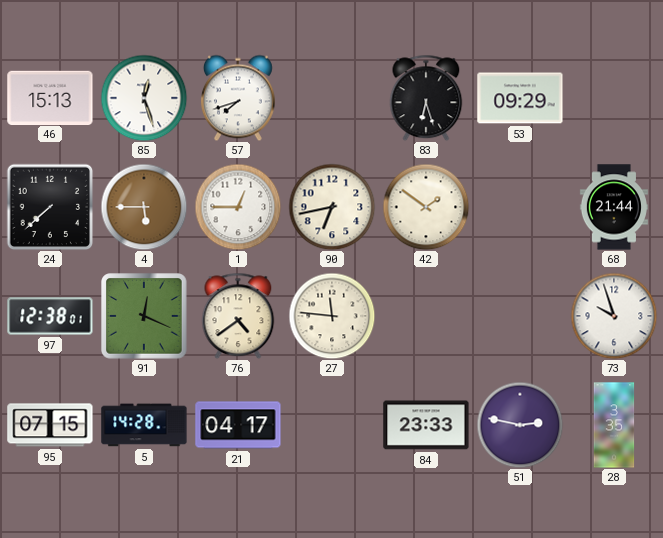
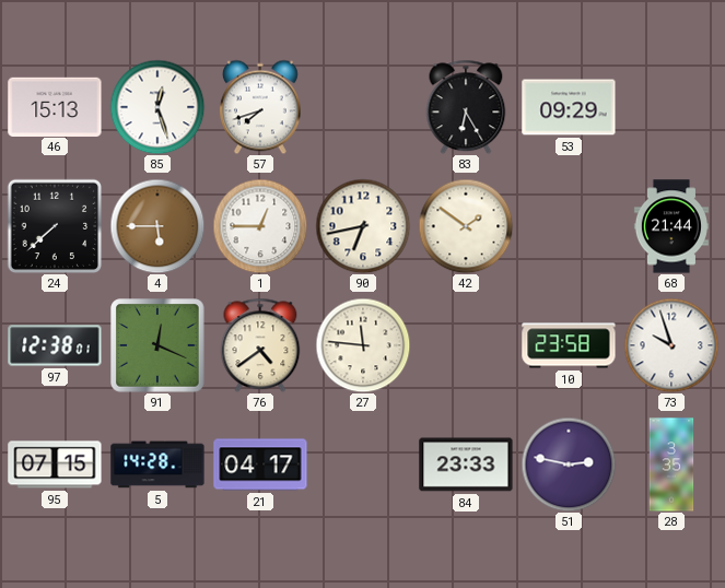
83: 6:27 -> 6:25
10: none -> 23:58
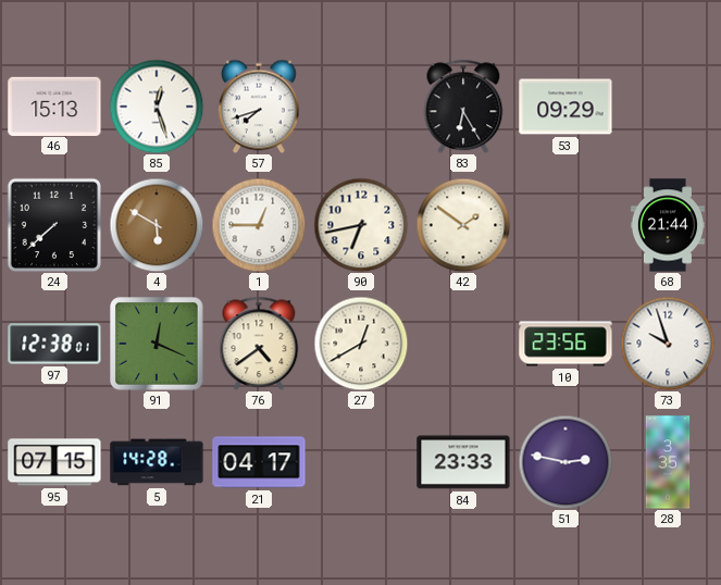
4: 5:45 -> 5:50
27: 11:46 -> 12:40
10: 23:58 -> 23:56
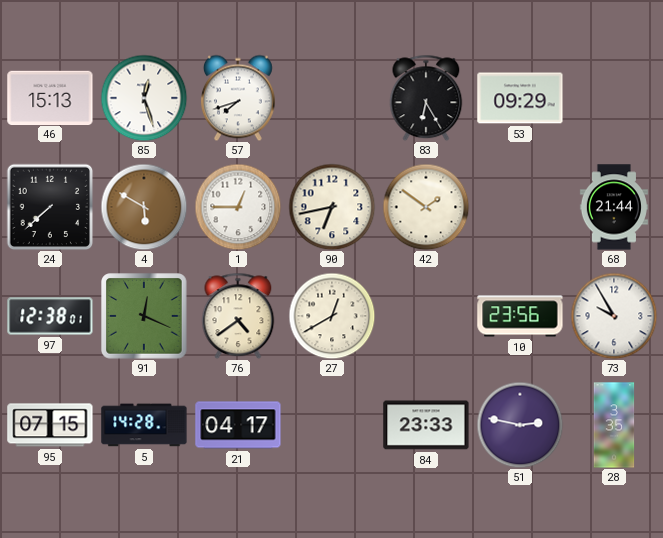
73: 9:57 -> 9:55
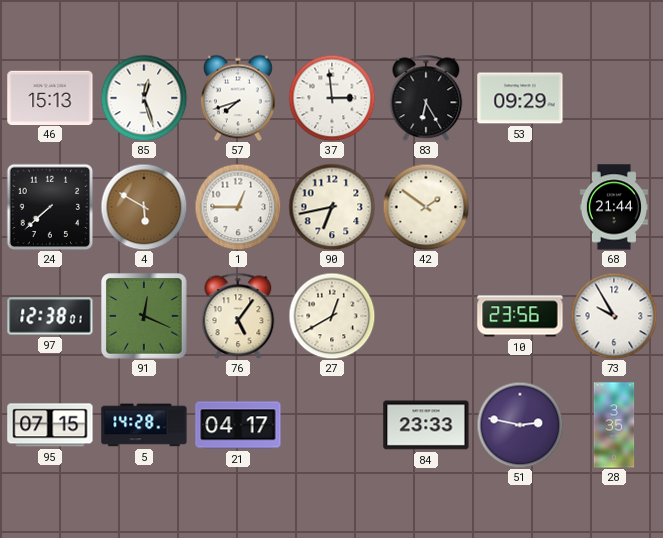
37: none -> 2:59
76: 4:39 -> 5:06
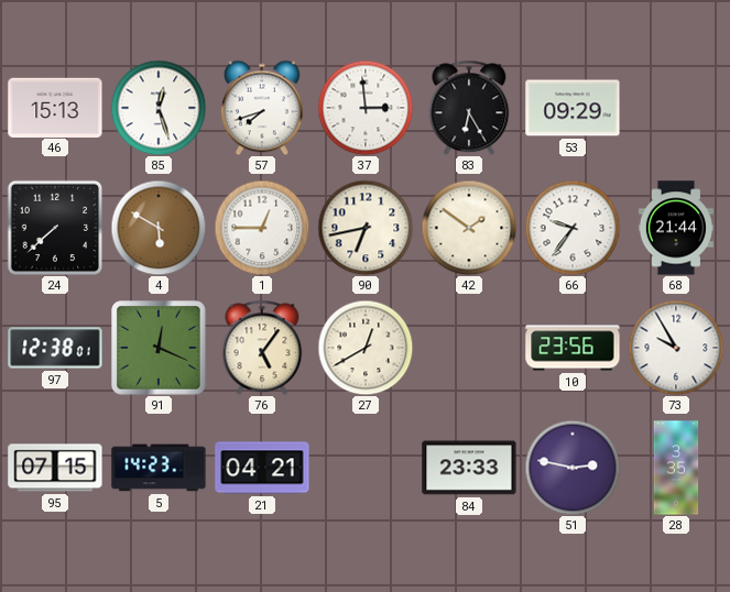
66: none -> 9:36
5: 14:28 -> 14:23
21: 04:17 -> 04:21
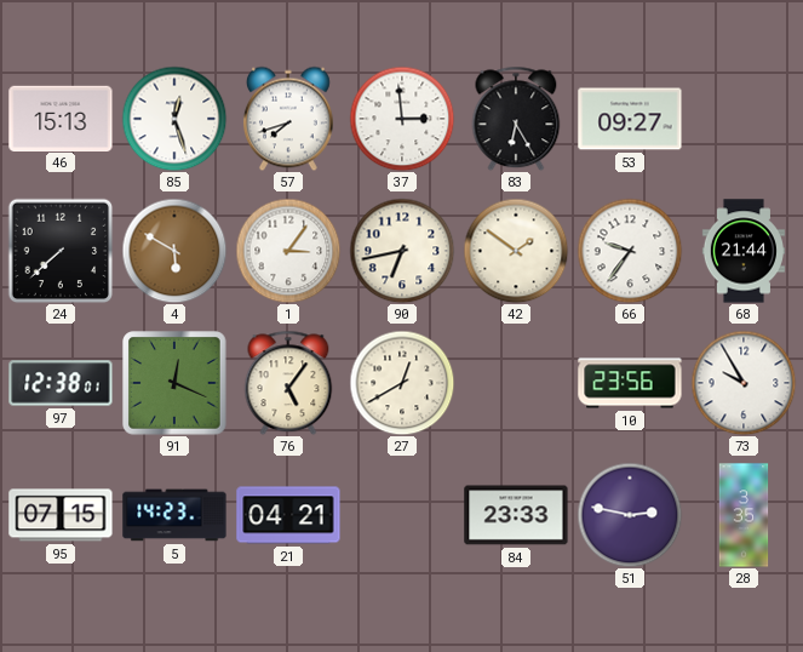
53: 09:29 -> 09:27
1: 12:45 -> 3:06
